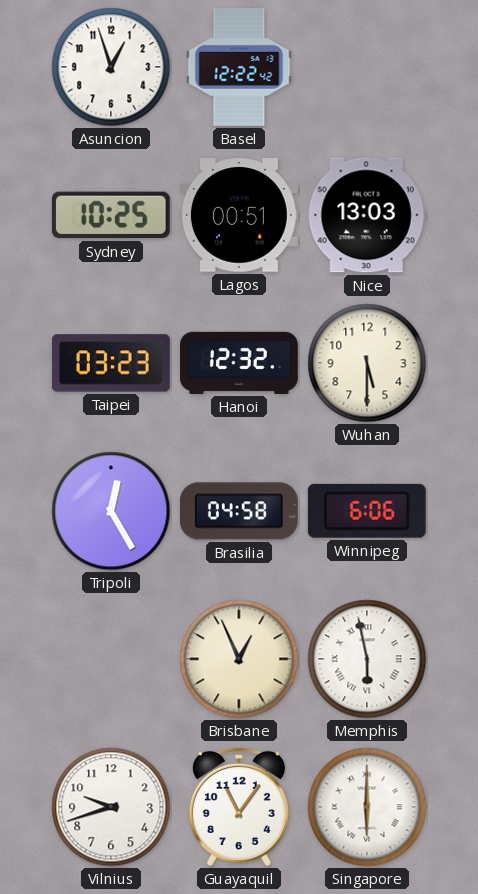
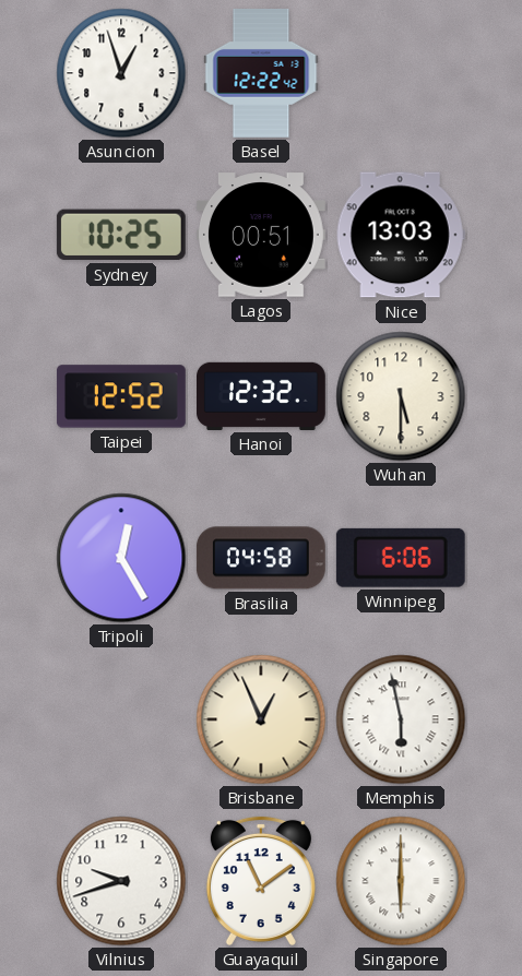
Taipei: 03:23 -> 12:52
Guayaquil: 11:06 -> 11:09
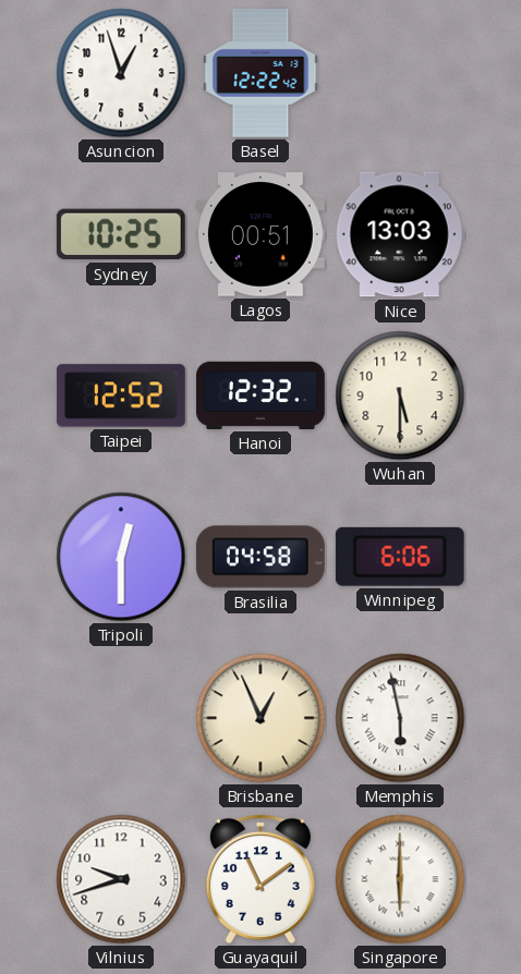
Tripoli: 12:25 -> 12:30
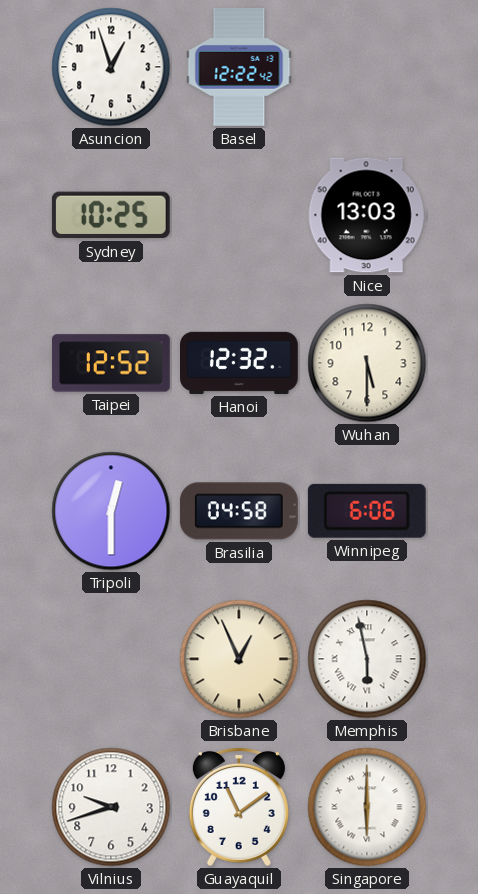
Lagos: 00:51 -> none
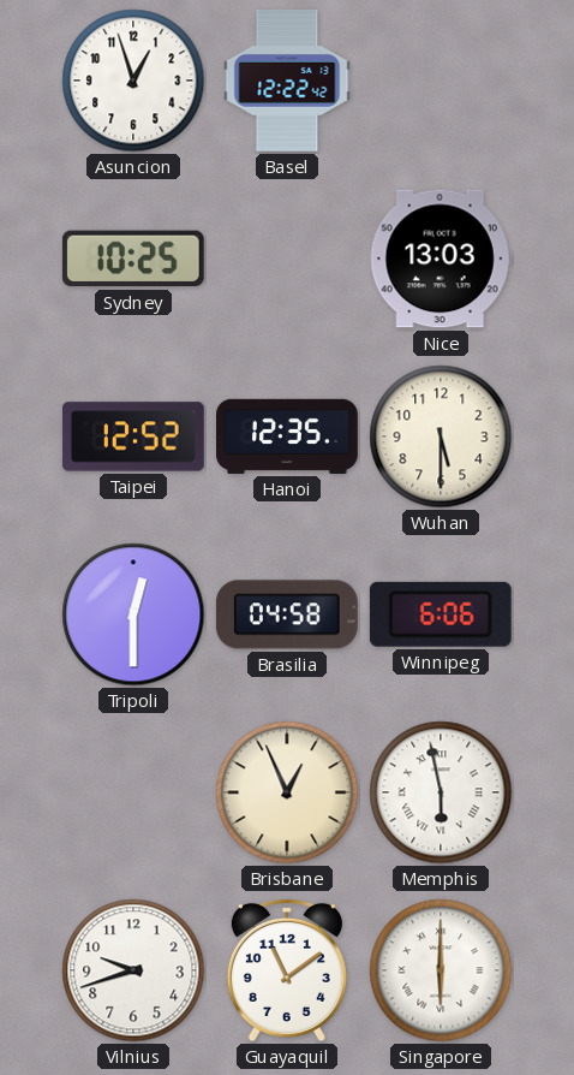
Hanoi: 12:32 -> 12:35
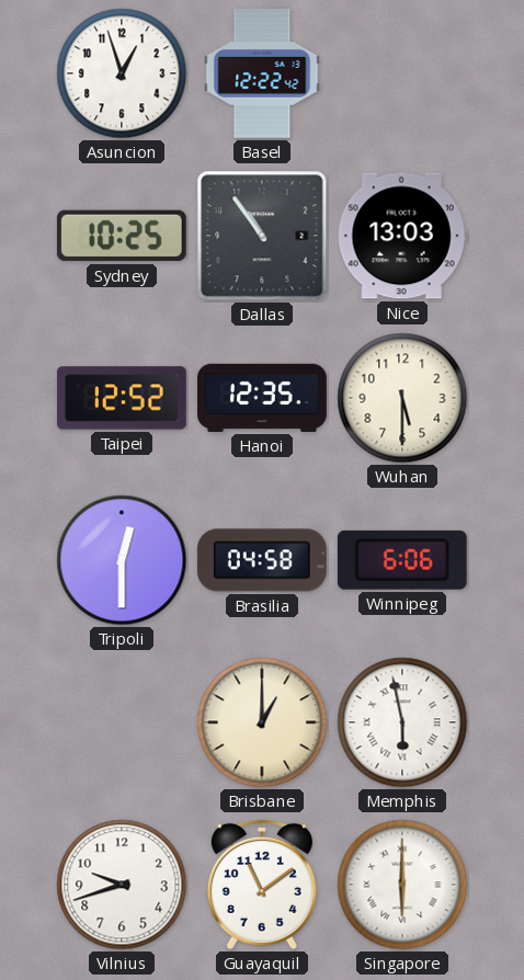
Dallas: none -> 10:54
Brisbane: 12:56 -> 1:00
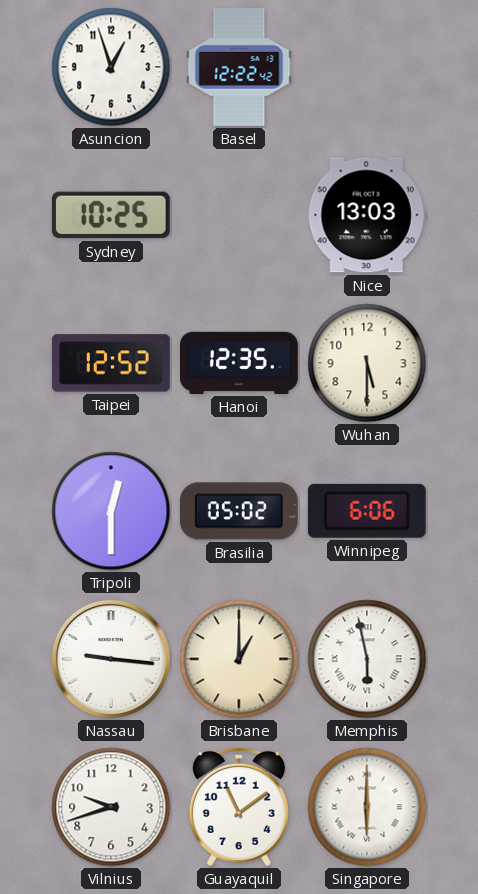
Dallas: 10:54 -> none
Brasilia: 04:58 -> 05:02
Nassau: none -> 9:16
